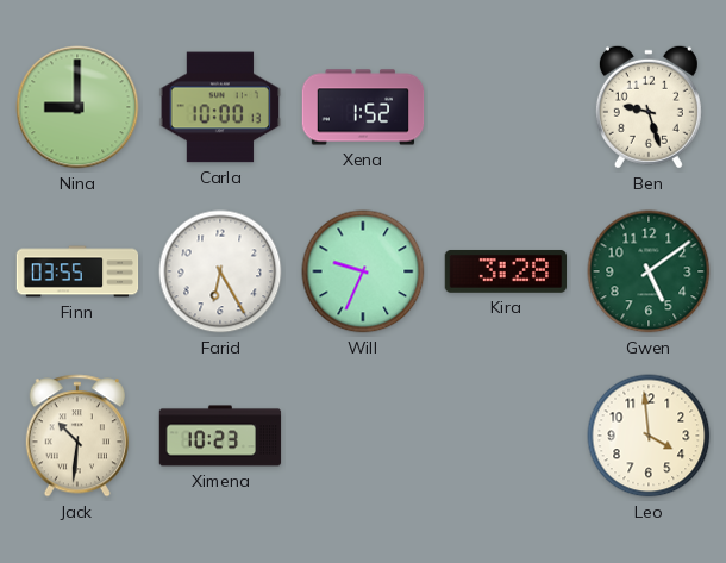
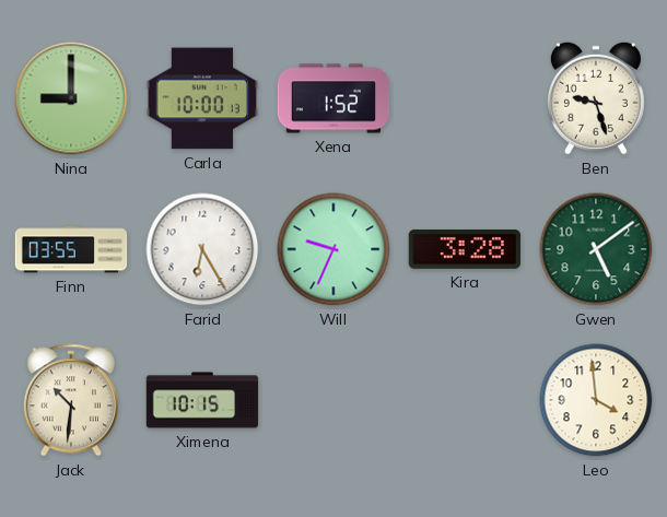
Ximena: 10:23 -> 10:15
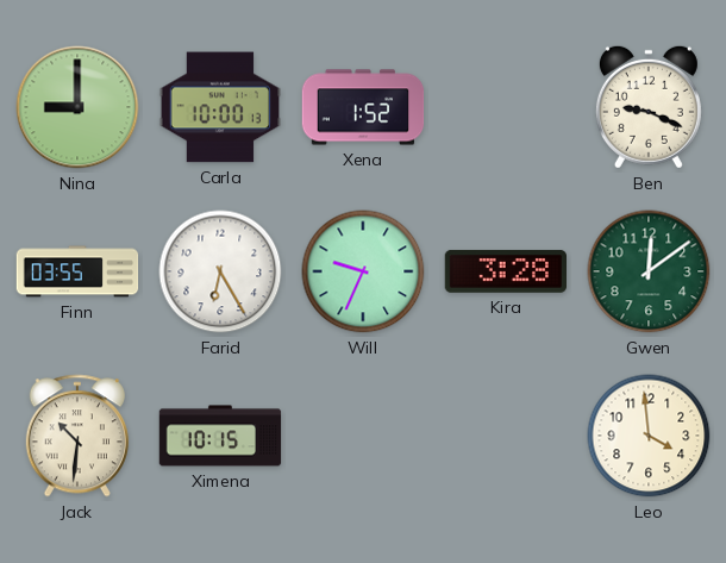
Ben: 9:27 -> 9:19
Gwen: 5:09 -> 12:09
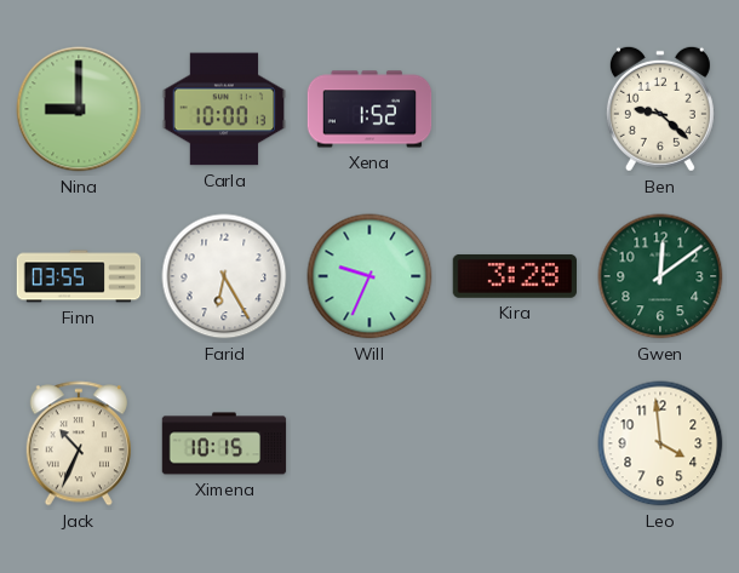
Ben: 9:19 -> 9:22
Jack: 10:31 -> 10:34
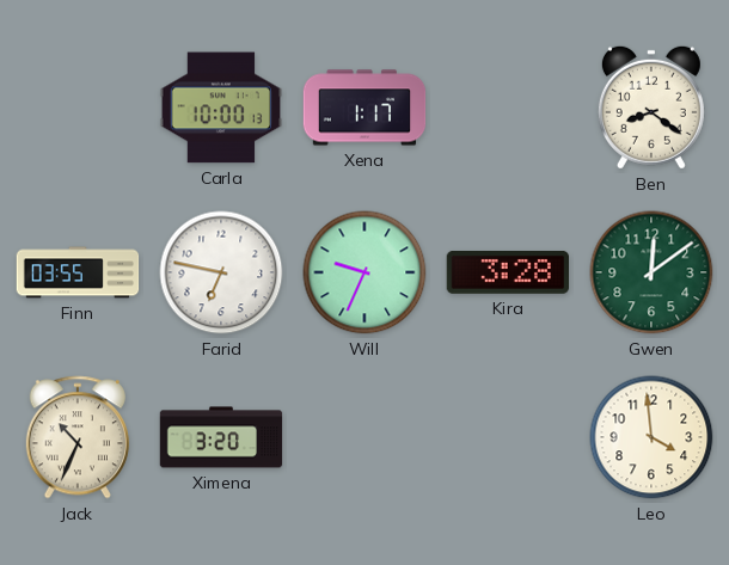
Nina: 9:00 -> none
Xena: 1:52 -> 1:17
Ben: 9:22 -> 8:21
Farid: 6:25 -> 6:47
Ximena: 10:15 -> 3:20
